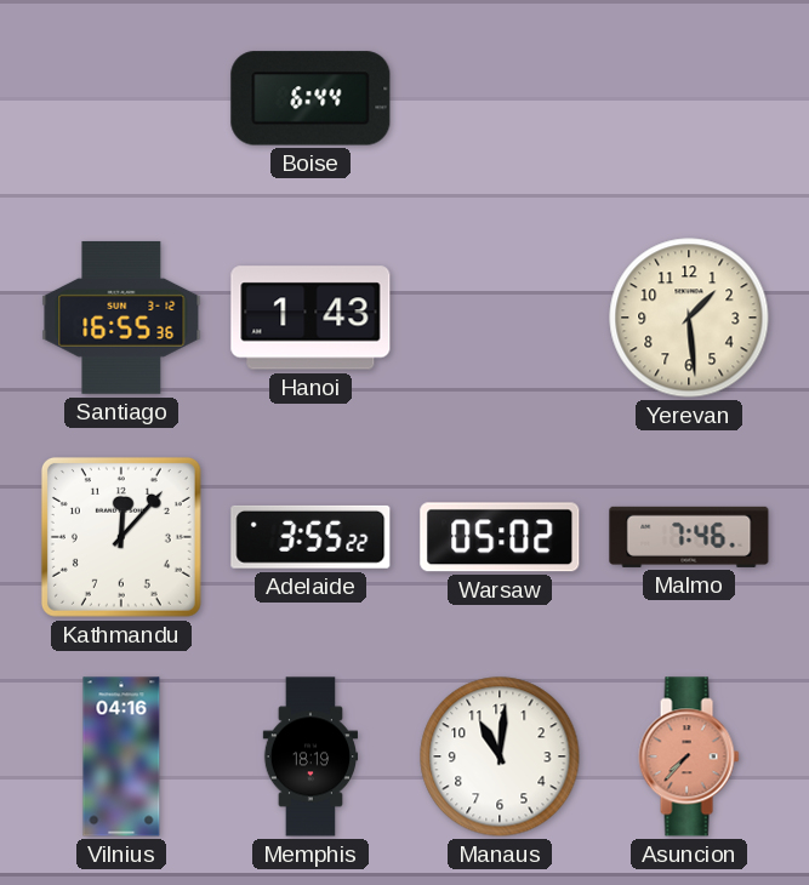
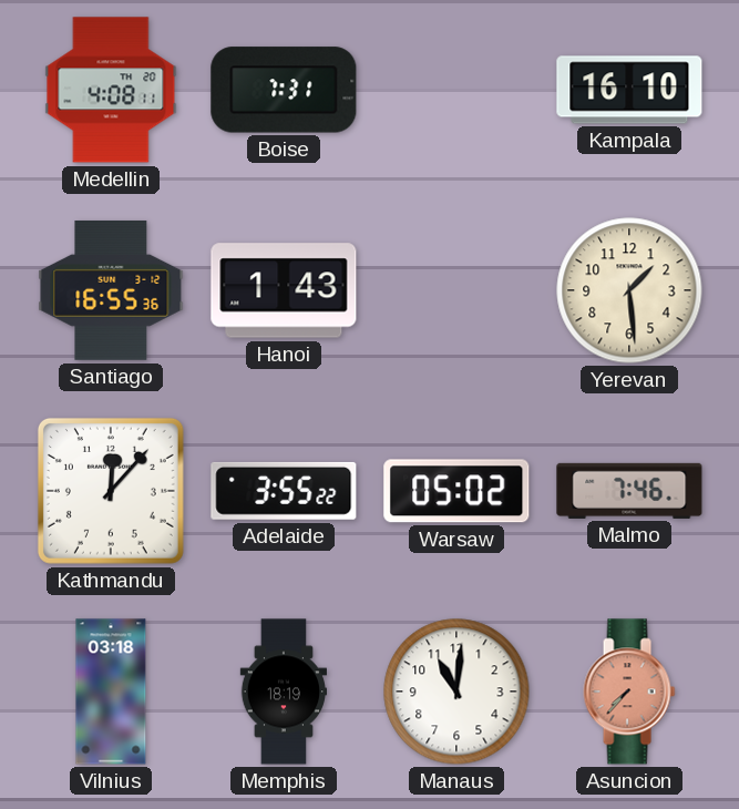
Medellin: none -> 4:08
Boise: 6:44 -> 7:31
Kampala: none -> 16:10
Vilnius: 04:16 -> 03:18
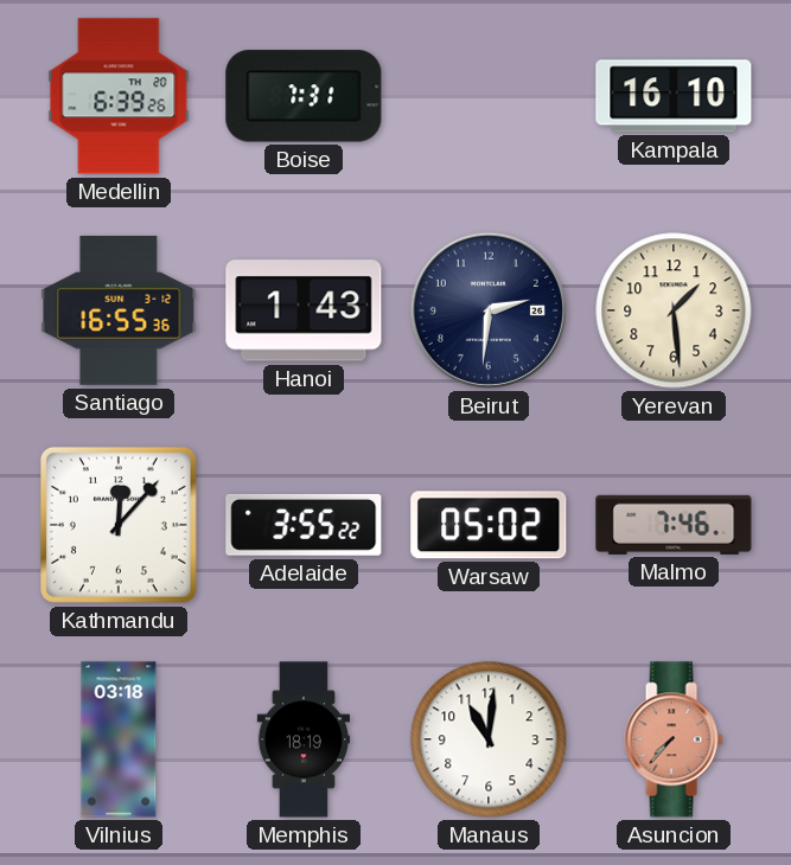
Medellin: 4:08 -> 6:39
Beirut: none -> 2:31
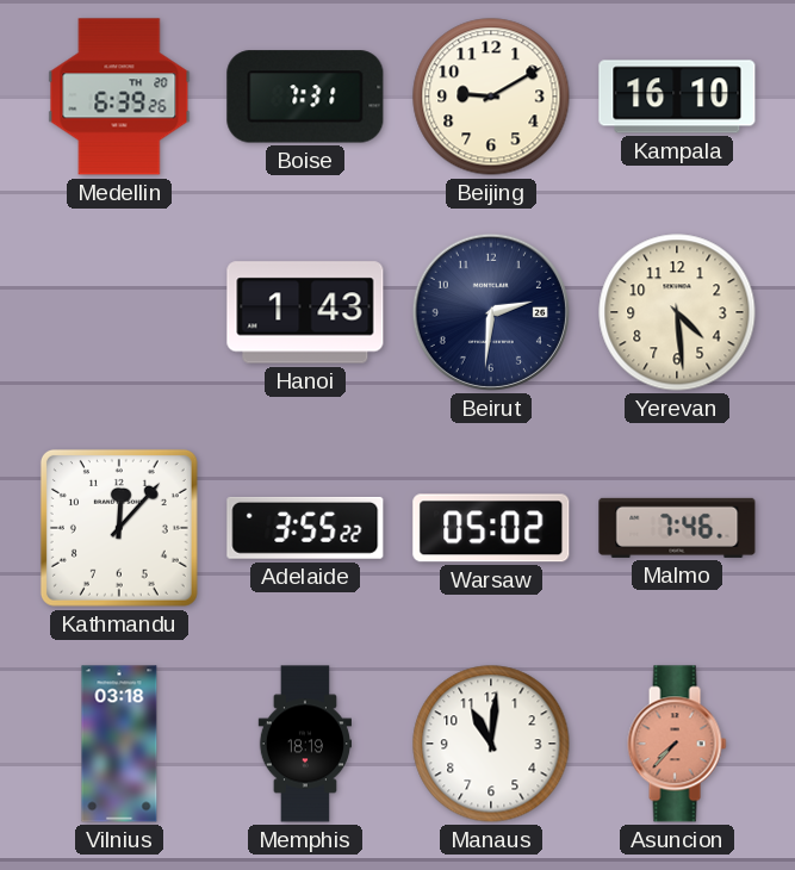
Beijing: none -> 9:10
Santiago: 16:55 -> none
Yerevan: 1:29 -> 4:29
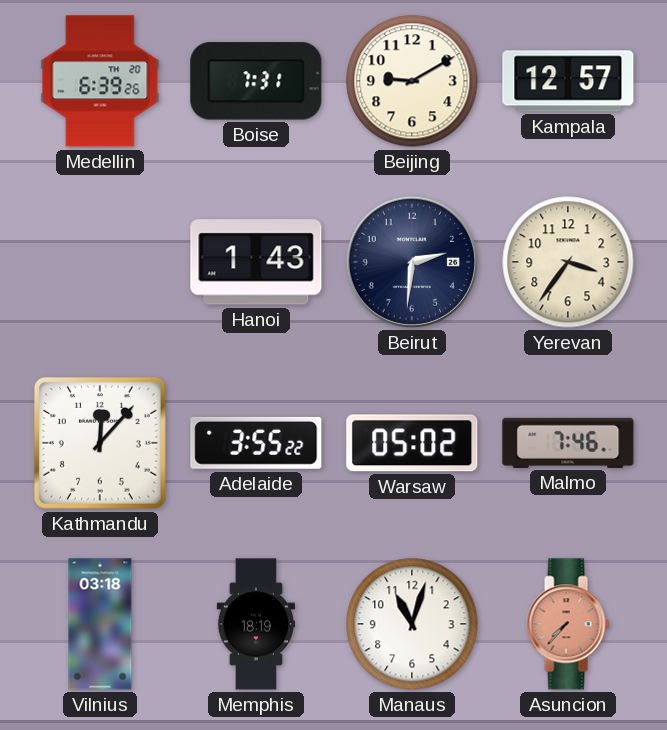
Kampala: 16:10 -> 12:57
Yerevan: 4:29 -> 3:36
Manaus: 11:01 -> 11:03
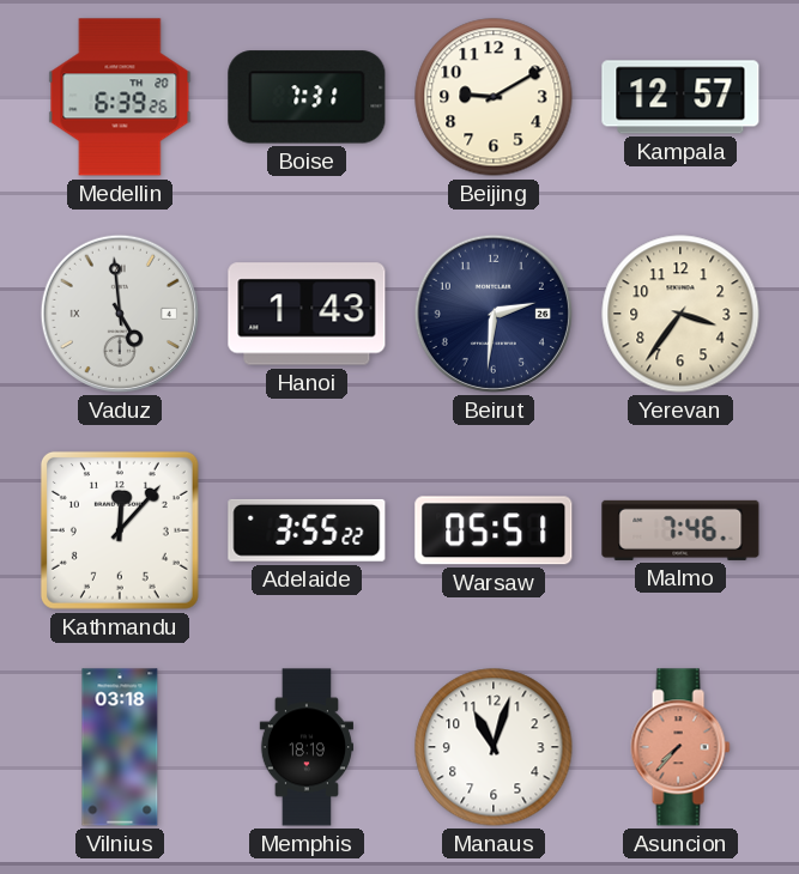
Vaduz: none -> 4:59
Warsaw: 05:02 -> 05:51
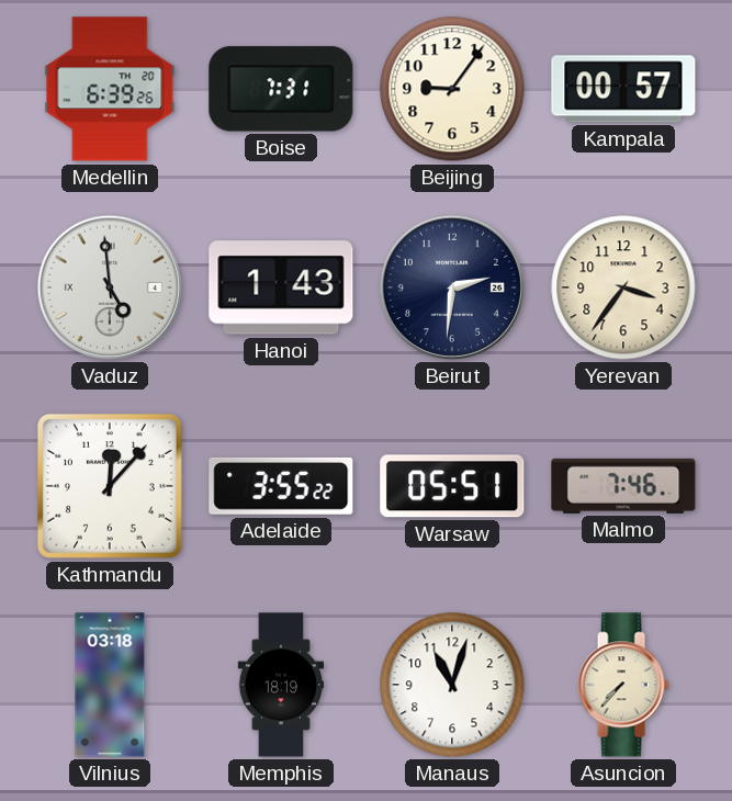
Beijing: 9:10 -> 9:06
Kampala: 12:57 -> 00:57
Asuncion dial: salmon -> cream
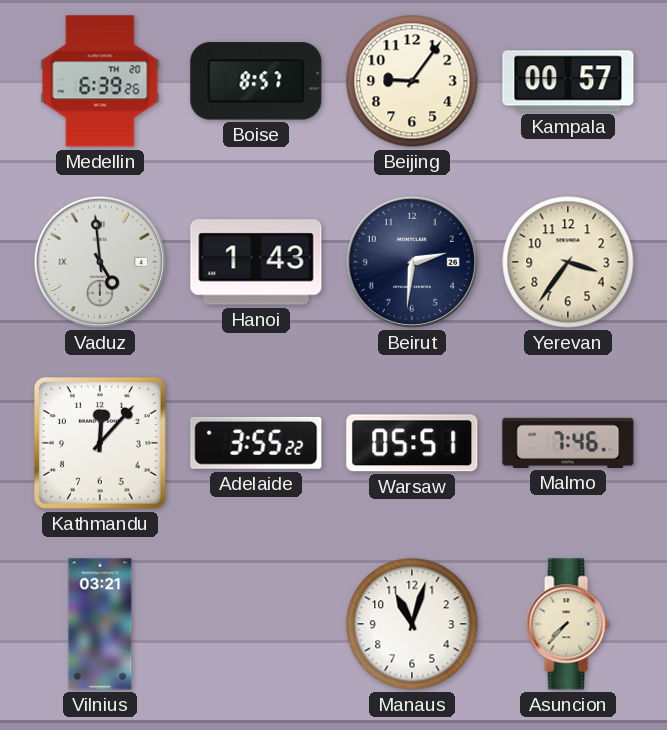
Boise: 7:31 -> 8:57
Vilnius: 03:18 -> 03:21
Memphis: 18:19 -> none
